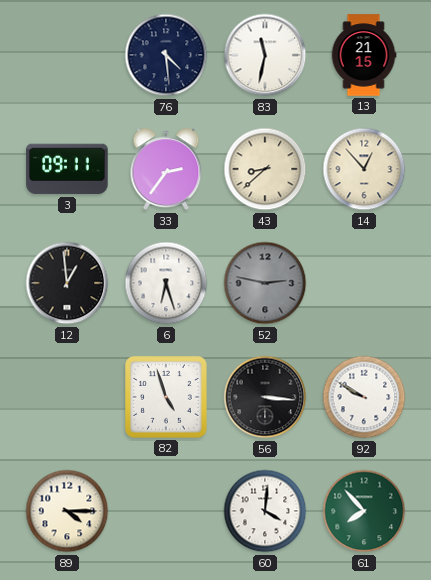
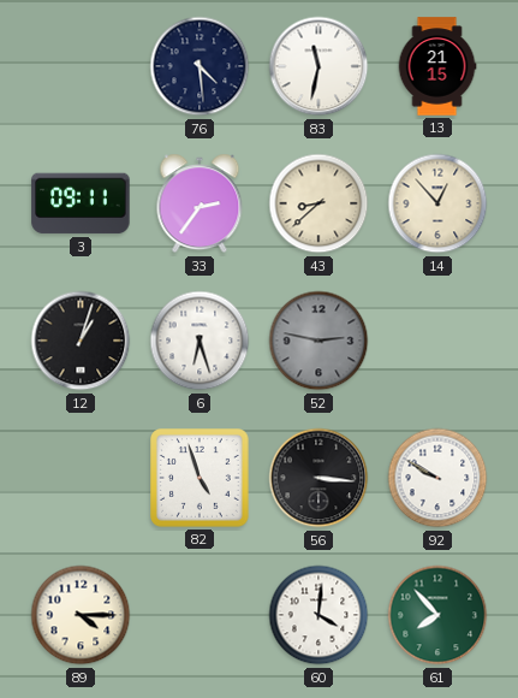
12: 12:59 -> 1:03
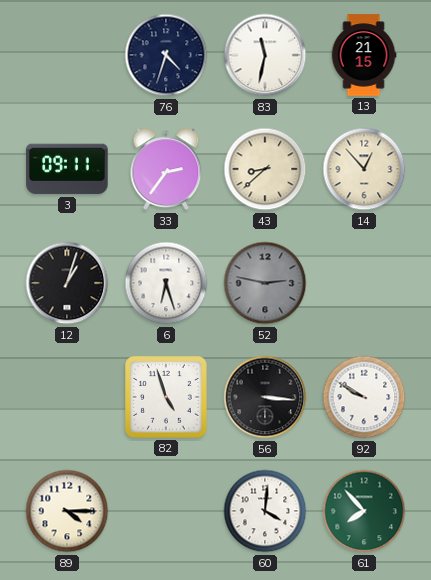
76: 4:29 -> 4:33
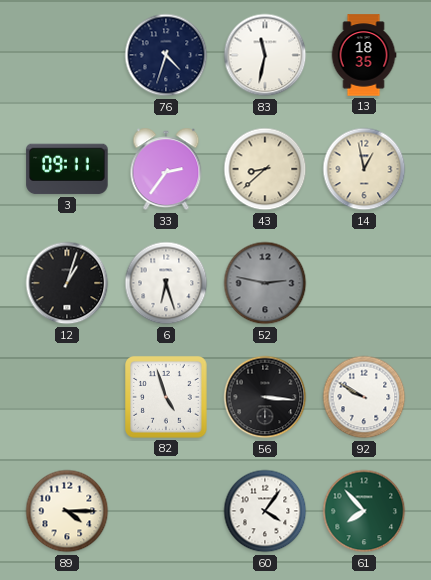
13: 21:15 -> 18:35
14: 12:53 -> 12:58
60: 4:01 -> 4:06
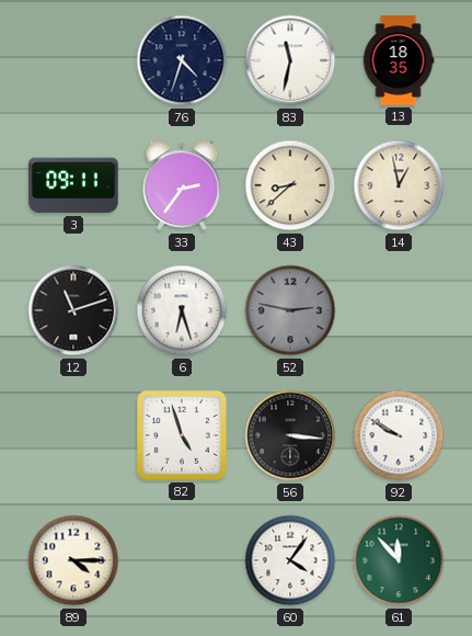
12: 1:03 -> 11:12
61: 7:53 -> 11:53
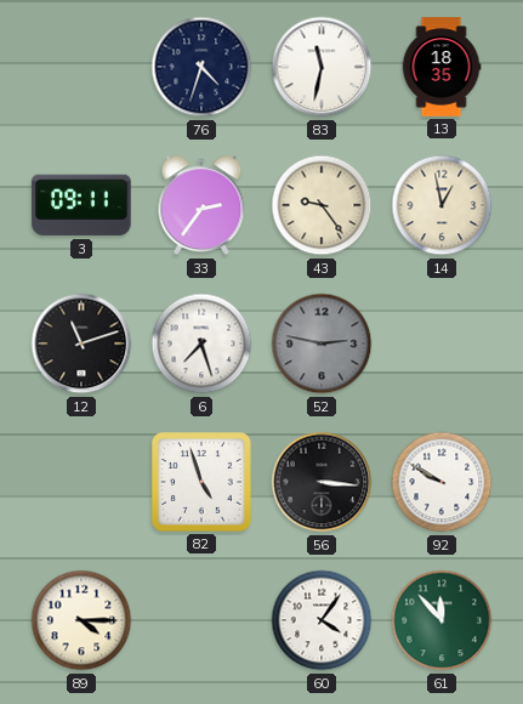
43: 8:38 -> 9:24
6: 6:27 -> 7:27
